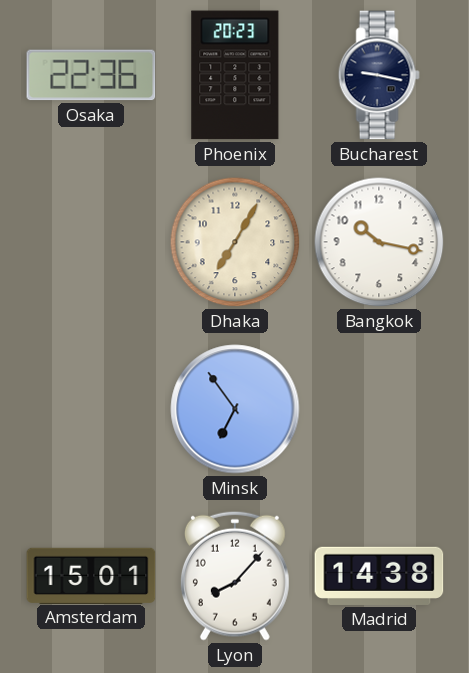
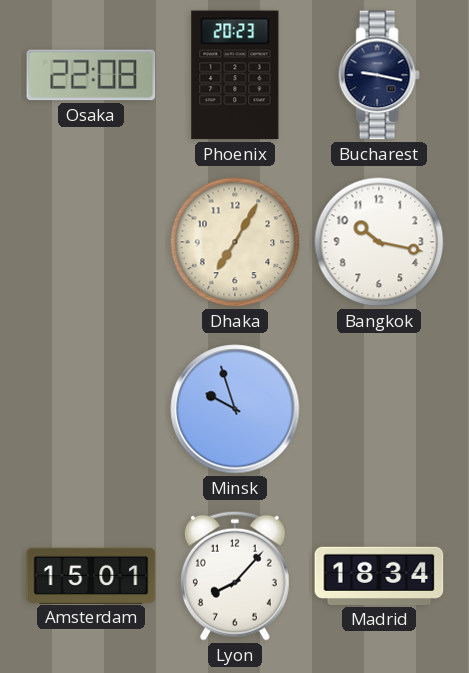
Osaka: 22:36 -> 22:08
Minsk: 6:54 -> 9:57
Madrid: 14:38 -> 18:34
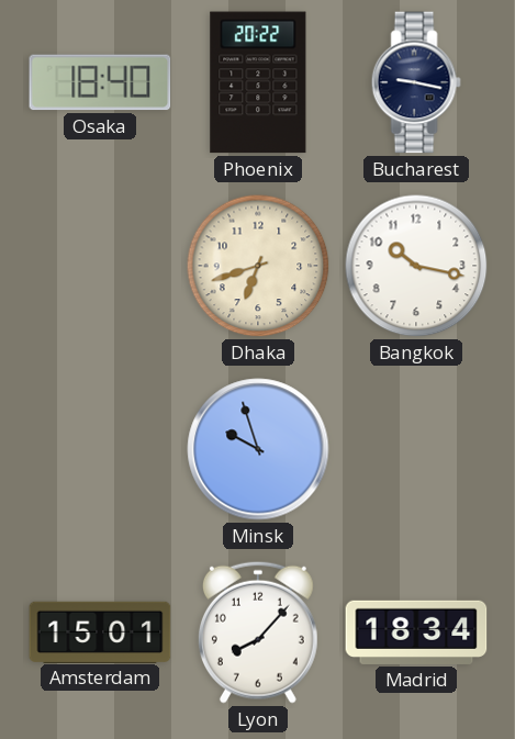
Osaka: 22:08 -> 18:40
Phoenix: 20:23 -> 20:22
Dhaka: 7:05 -> 6:42
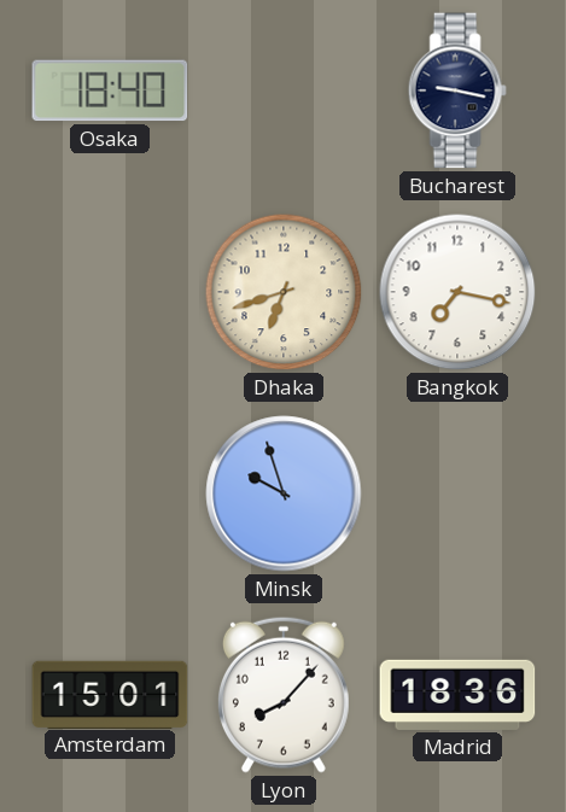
Phoenix: 20:22 -> none
Bangkok: 10:17 -> 7:17
Madrid: 18:34 -> 18:36
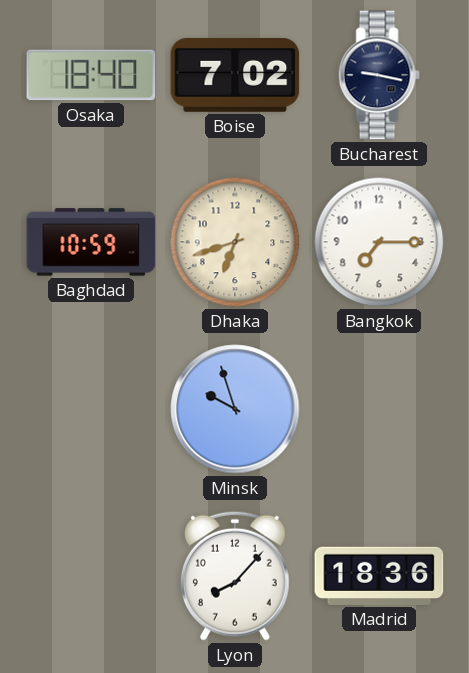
Boise: none -> 7:02
Baghdad: none -> 10:59
Bangkok: 7:17 -> 7:15
Amsterdam: 15:01 -> none
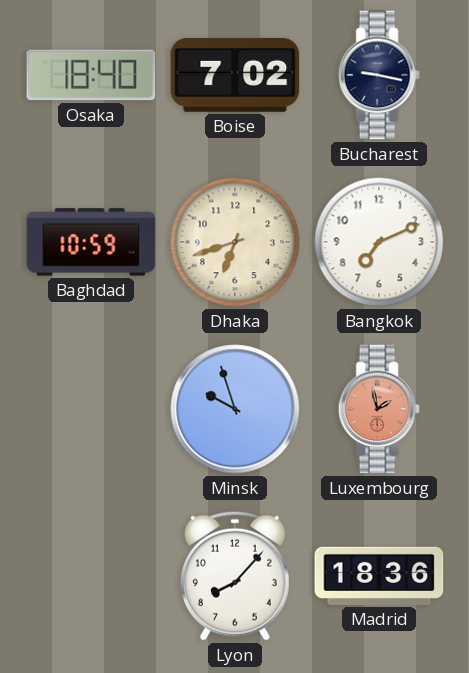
Bangkok: 7:15 -> 7:11
Luxembourg: none -> 1:58
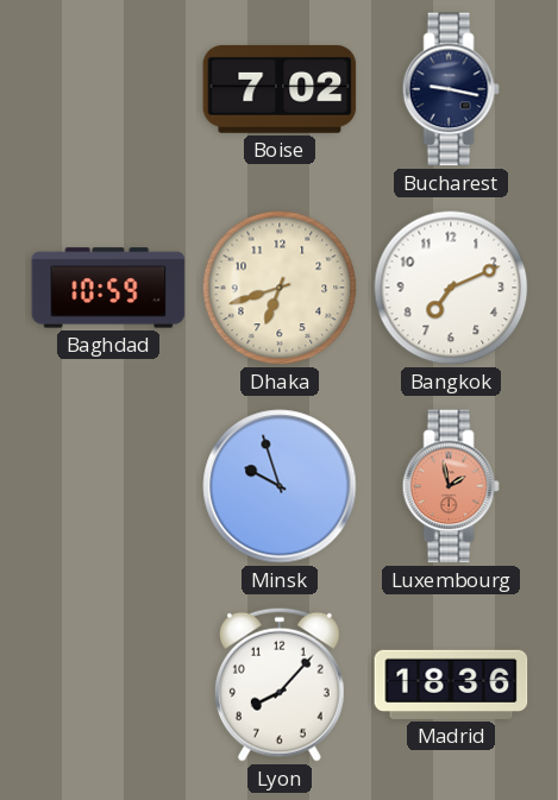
Osaka: 18:40 -> none
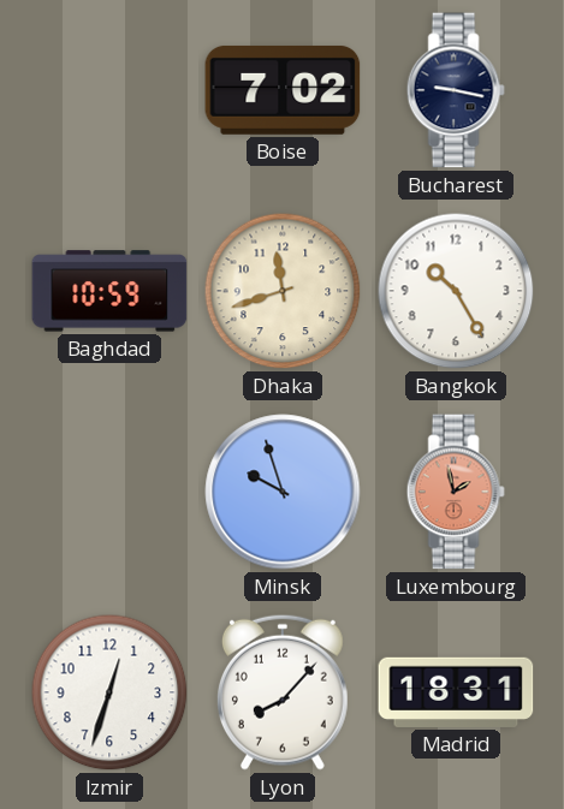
Dhaka: 6:42 -> 11:42
Bangkok: 7:11 -> 10:25
Izmir: none -> 12:33
Madrid: 18:36 -> 18:31
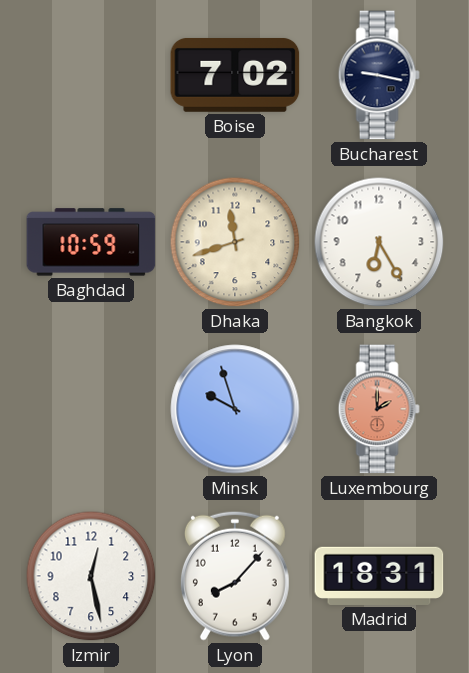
Bangkok: 10:25 -> 6:25
Luxembourg: 1:58 -> 2:00
Izmir: 12:33 -> 12:28
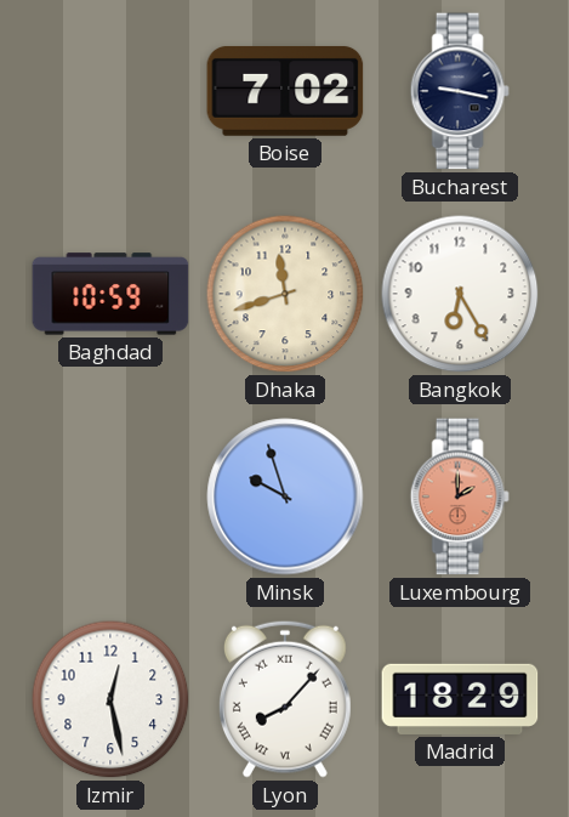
Lyon numerals: Arabic -> Roman
Madrid: 18:31 -> 18:29
